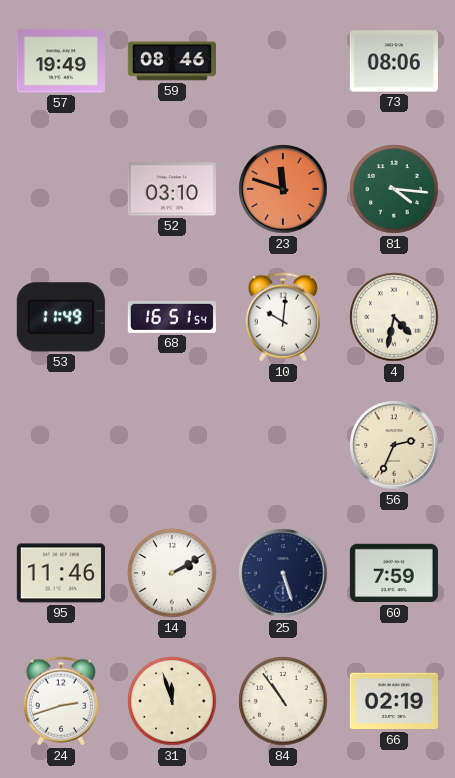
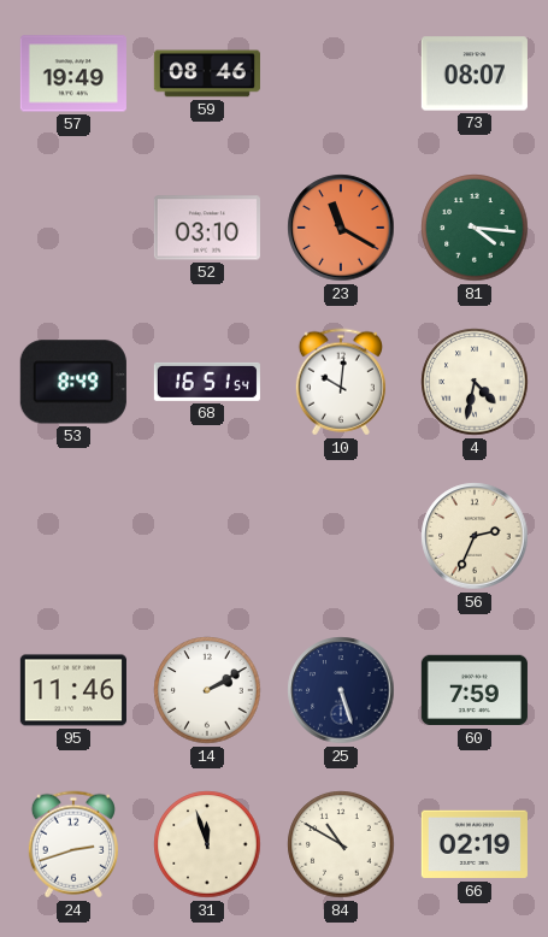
73: 08:06 -> 08:07
23: 11:48 -> 11:20
53: 11:49 -> 8:49
84: 10:54 -> 10:50
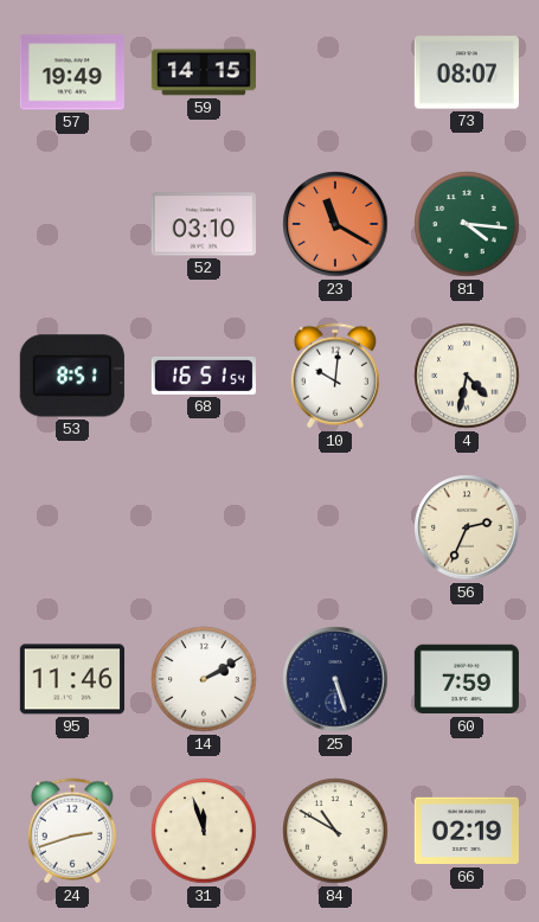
59: 08:46 -> 14:15
53: 8:49 -> 8:51
